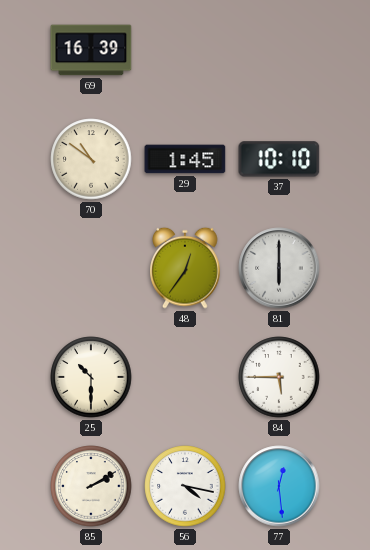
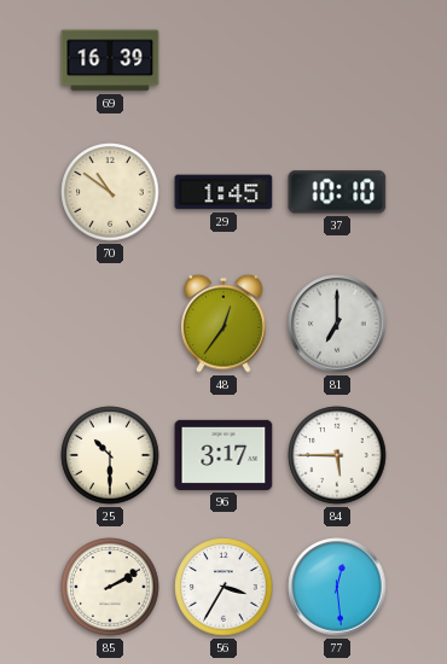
81: 6:00 -> 7:00
96: none -> 3:17
56: 4:17 -> 3:35
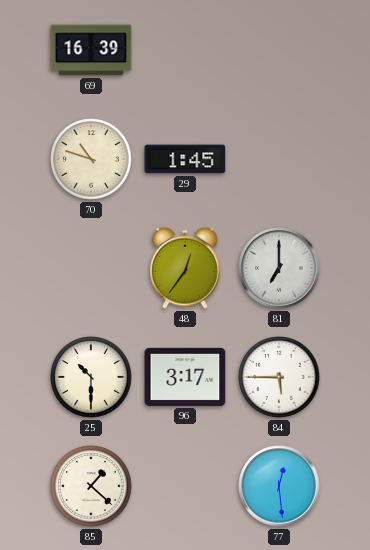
70: 10:51 -> 10:48
37: 10:10 -> none
85: 2:10 -> 1:22
56: 3:35 -> none
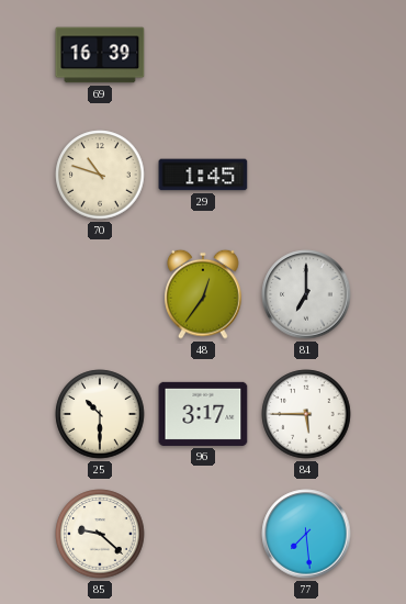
85: 1:22 -> 9:22
77: 12:29 -> 7:29
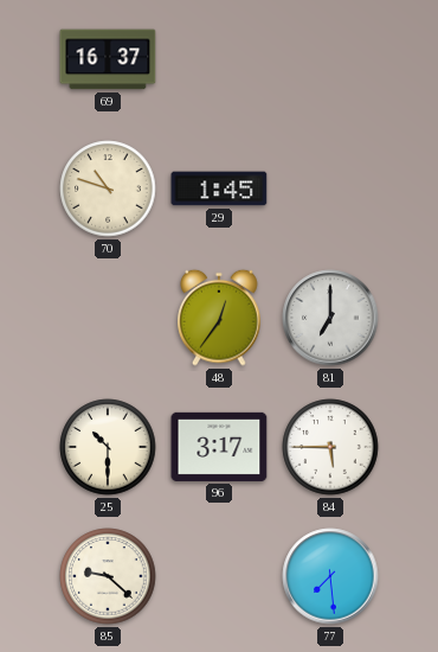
69: 16:39 -> 16:37
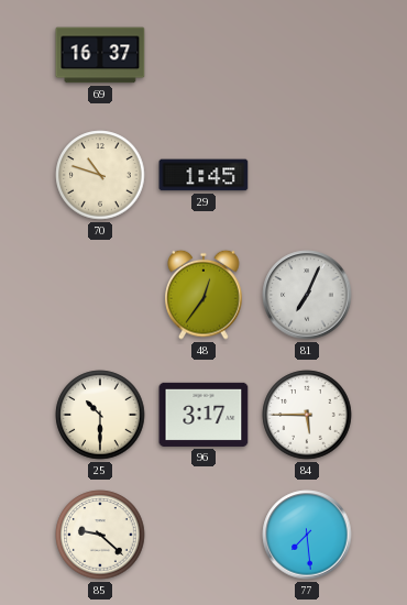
81: 7:00 -> 7:04
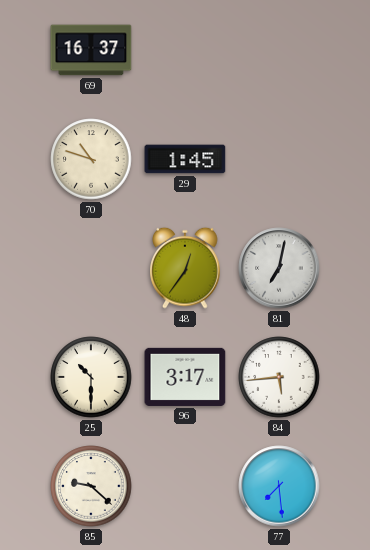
81: 7:04 -> 7:02
84: 5:45 -> 5:44
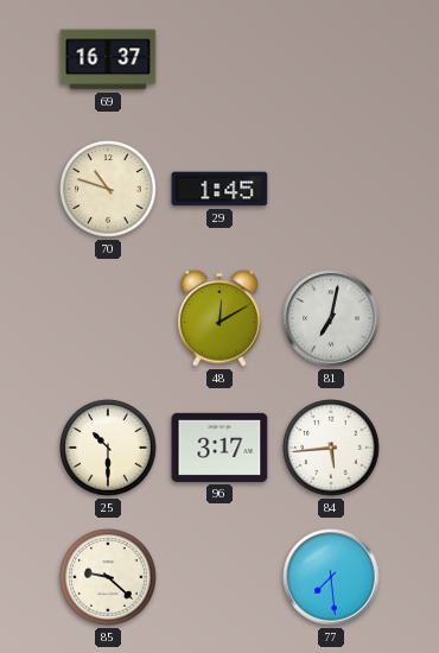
48: 12:36 -> 12:10
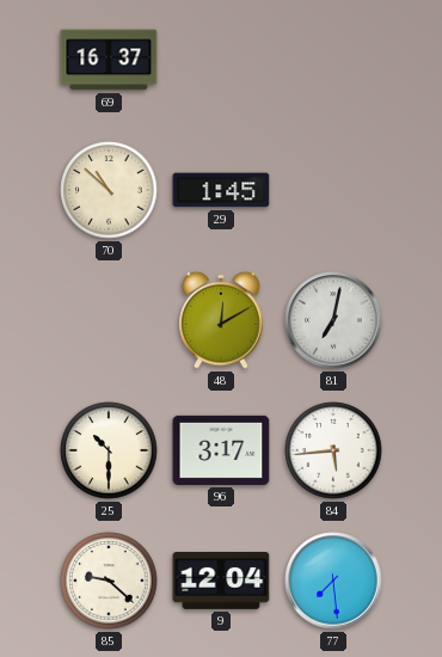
70: 10:48 -> 10:52
9: none -> 12:04
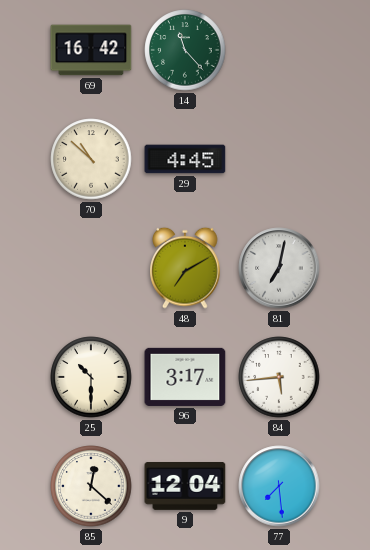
69: 16:37 -> 16:42
14: none -> 11:23
29: 1:45 -> 4:45
48: 12:10 -> 7:10
85: 9:22 -> 12:22
